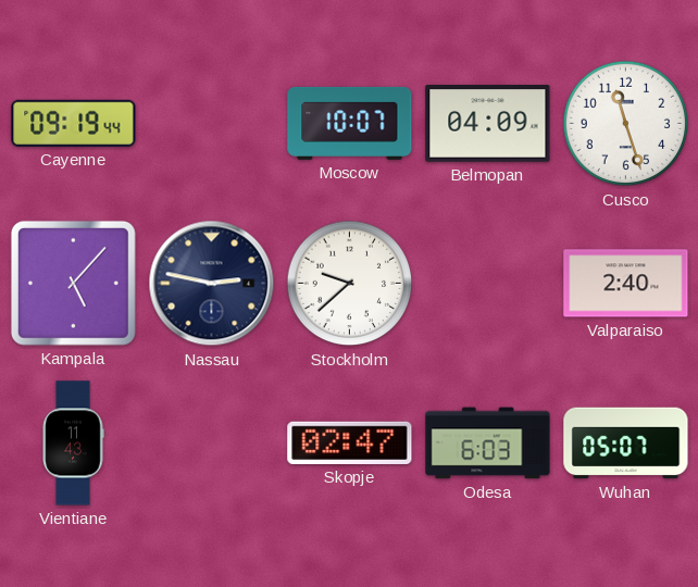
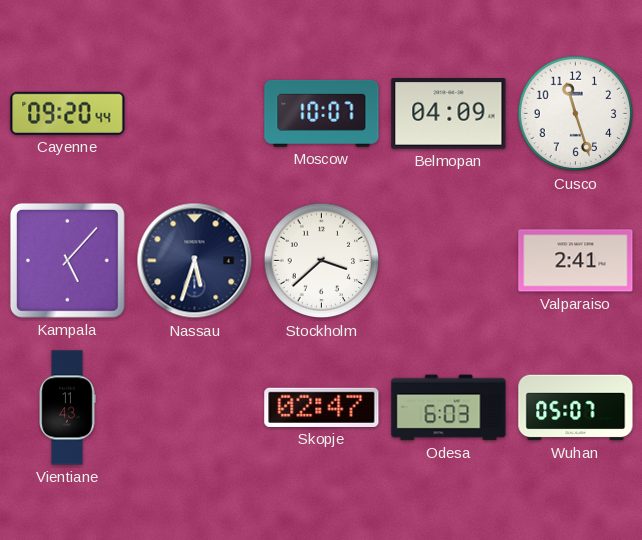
Cayenne: 09:19 -> 09:20
Nassau: 2:47 -> 5:33
Stockholm: 9:38 -> 3:38
Valparaiso: 2:40 -> 2:41
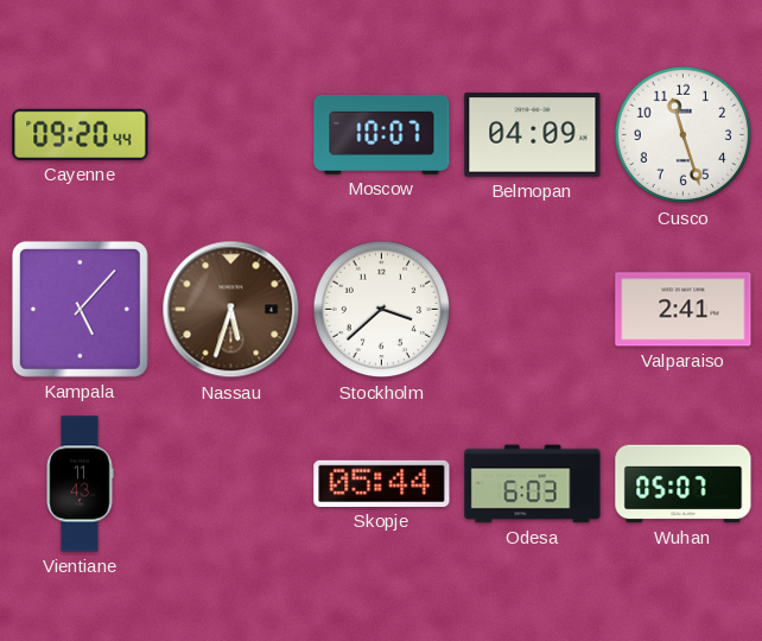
Nassau dial: navy -> brown
Skopje: 02:47 -> 05:44
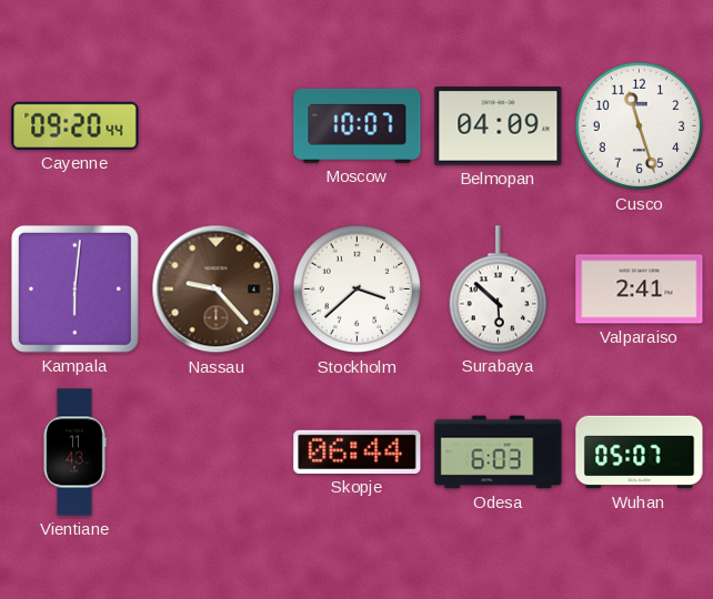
Kampala: 5:07 -> 6:01
Nassau: 5:33 -> 9:23
Surabaya: none -> 5:52
Skopje: 05:44 -> 06:44
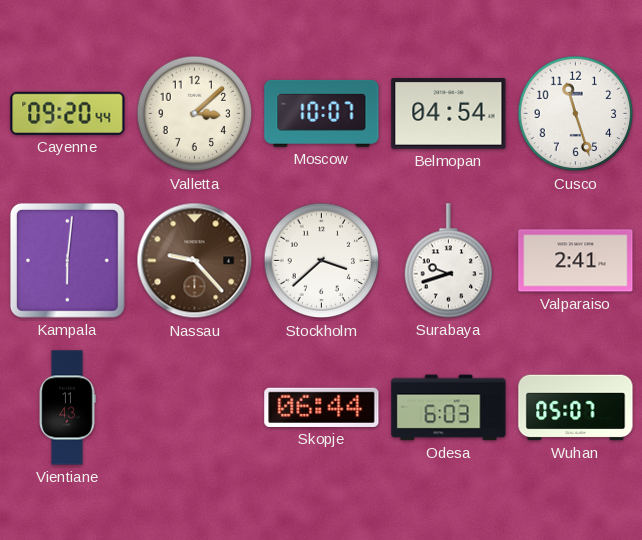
Valletta: none -> 3:08
Belmopan: 04:09 -> 04:54
Surabaya: 5:52 -> 9:42
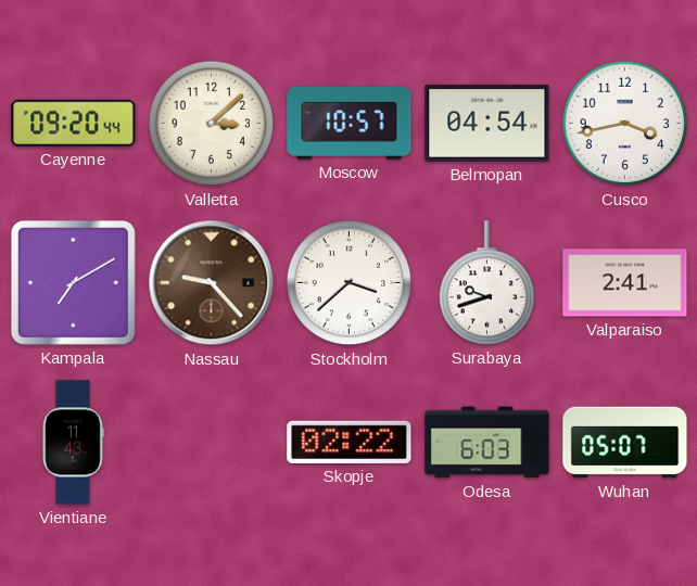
Moscow: 10:07 -> 10:57
Cusco: 11:27 -> 3:43
Kampala: 6:01 -> 7:10
Skopje: 06:44 -> 02:22
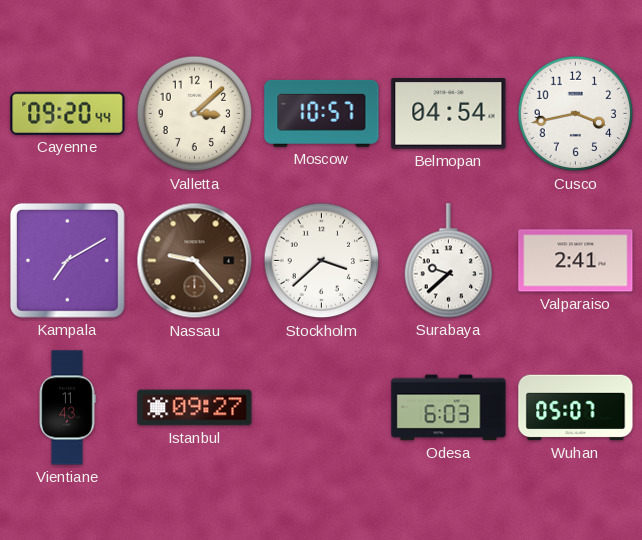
Surabaya: 9:42 -> 9:38
Istanbul: none -> 09:27
Skopje: 02:22 -> none
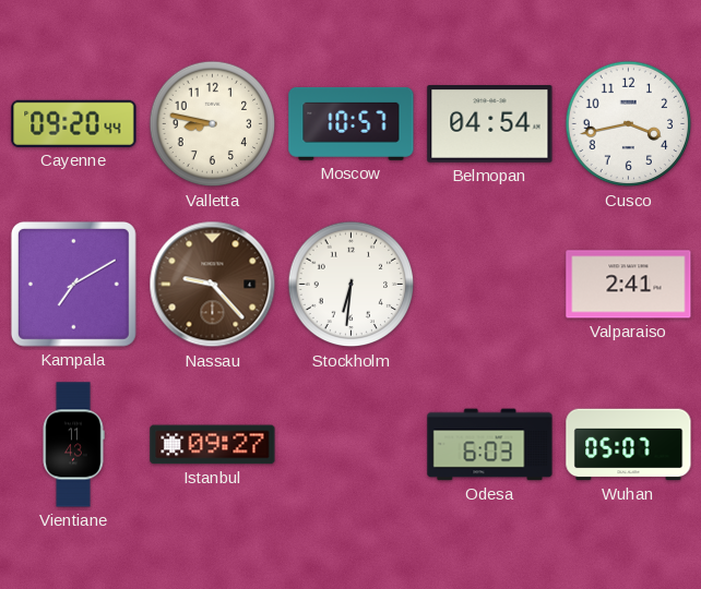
Valletta: 3:08 -> 8:47
Stockholm: 3:38 -> 6:31
Surabaya: 9:38 -> none
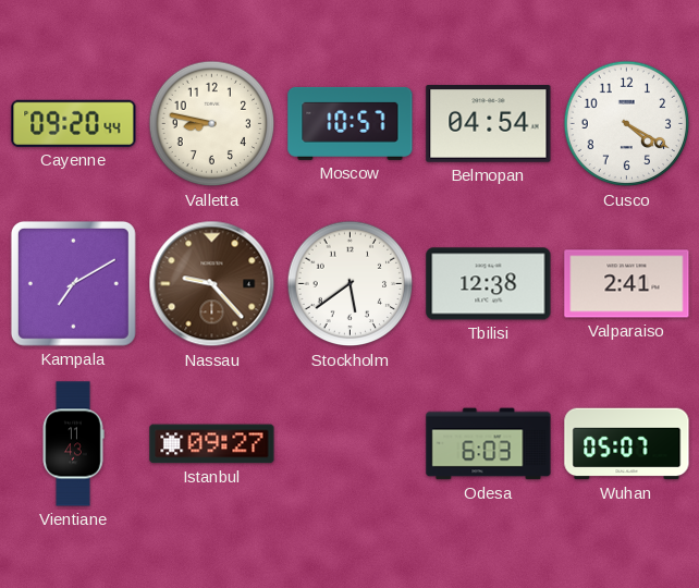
Cusco: 3:43 -> 4:20
Stockholm: 6:31 -> 5:39
Tbilisi: none -> 12:38
